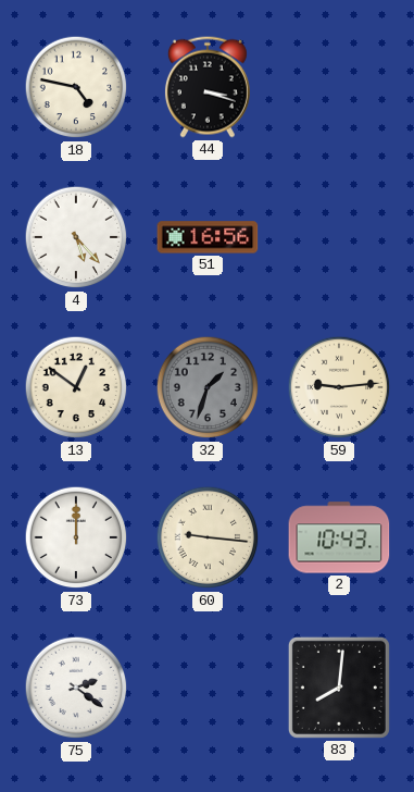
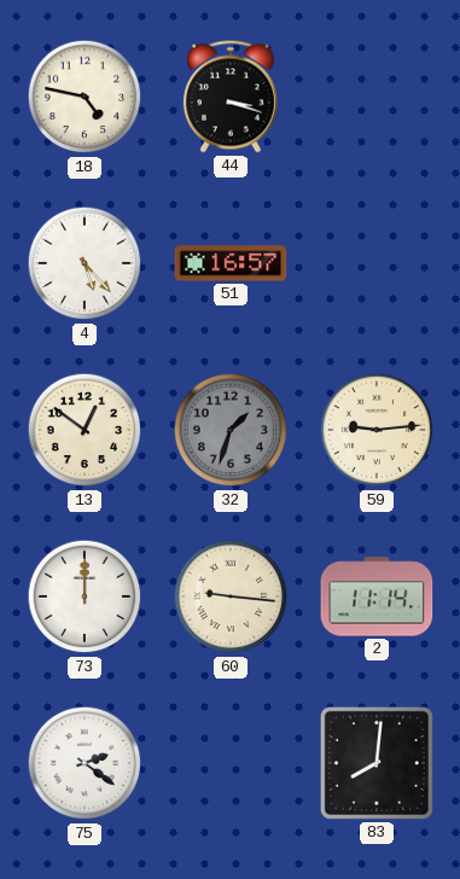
51: 16:56 -> 16:57
2: 10:43 -> 11:14
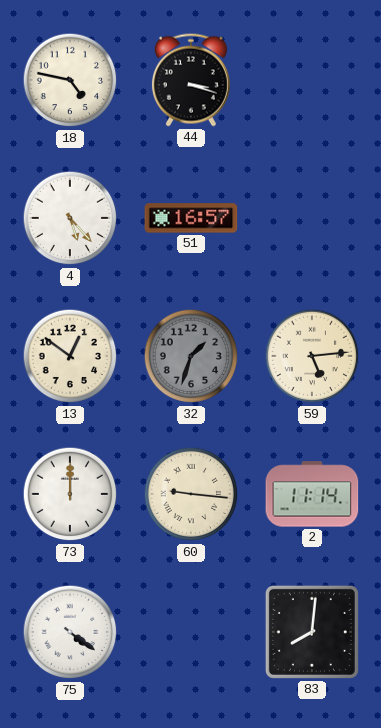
59: 9:14 -> 5:14
75: 2:21 -> 4:21
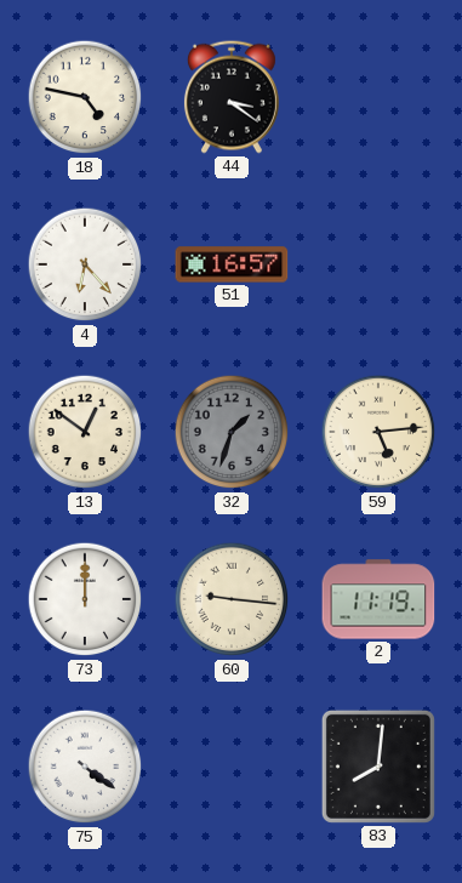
44: 3:18 -> 3:21
4: 5:23 -> 6:23
2: 11:14 -> 11:19
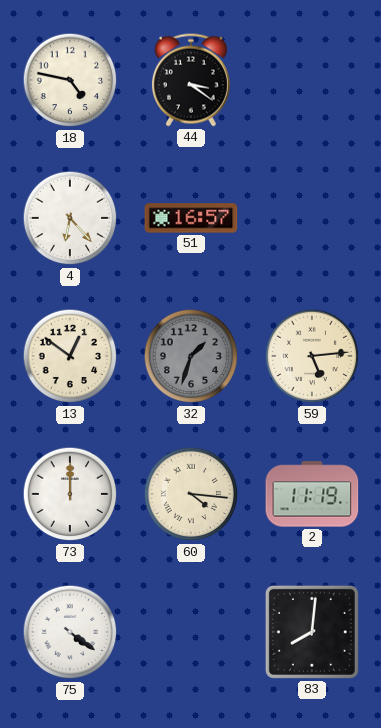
60: 9:16 -> 4:16
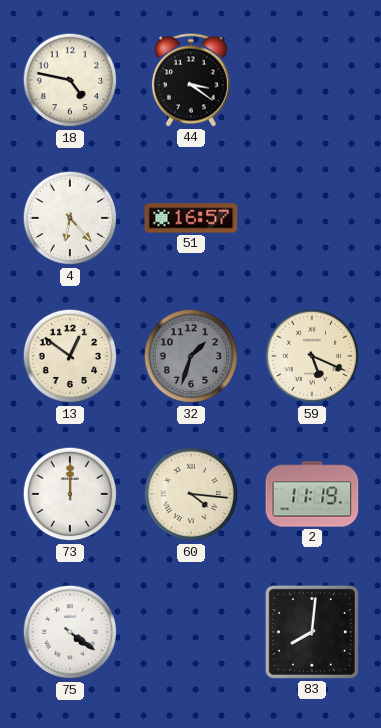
59: 5:14 -> 5:19
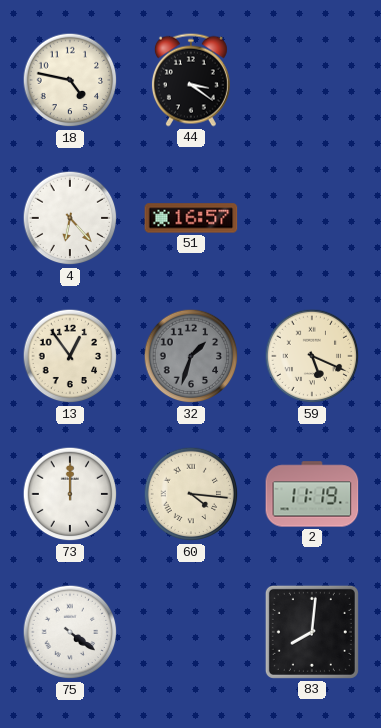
13: 12:51 -> 12:54
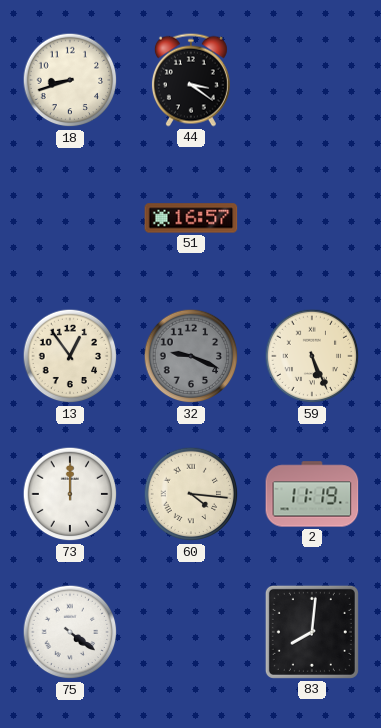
18: 4:47 -> 8:42
4: 6:23 -> none
32: 1:33 -> 9:19
59: 5:19 -> 5:26
